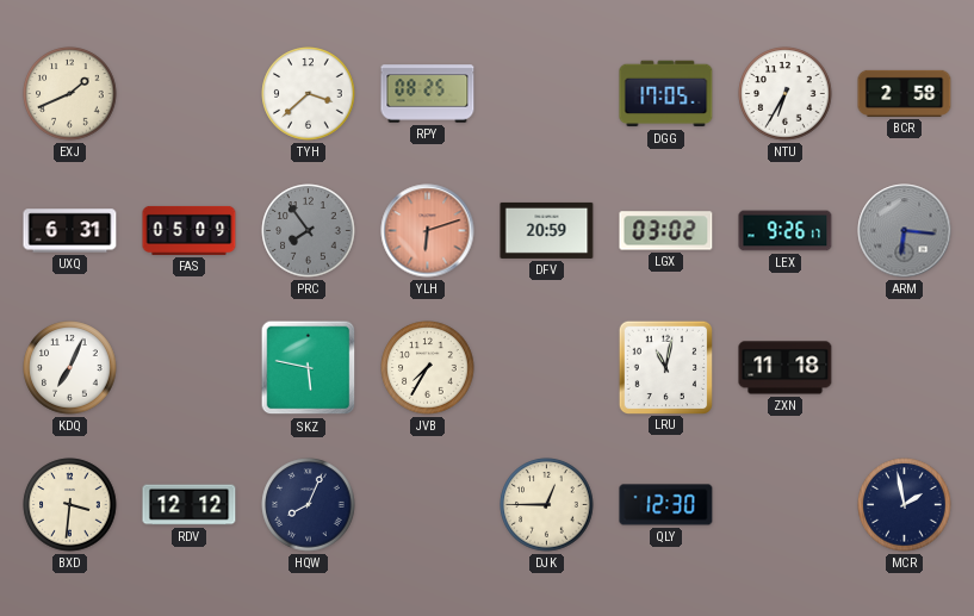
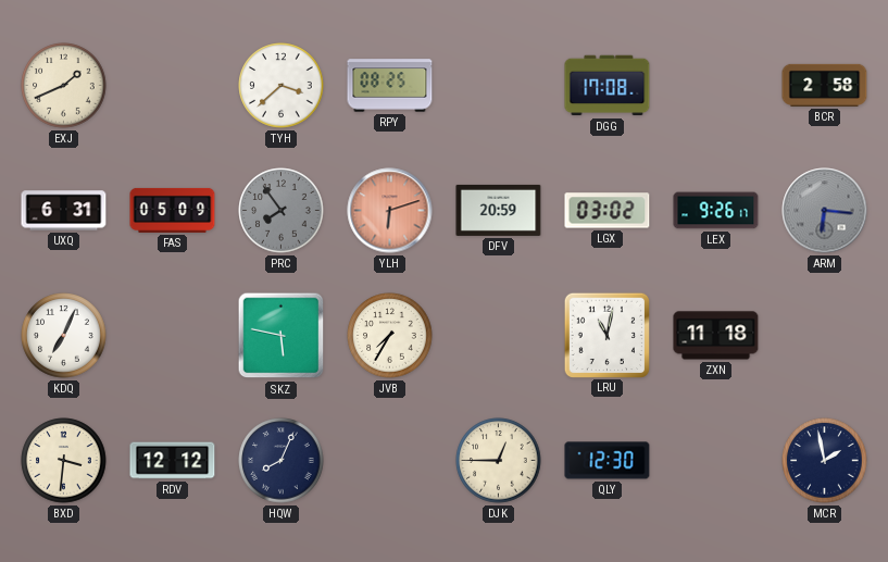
DGG: 17:05 -> 17:08
NTU: 6:35 -> none
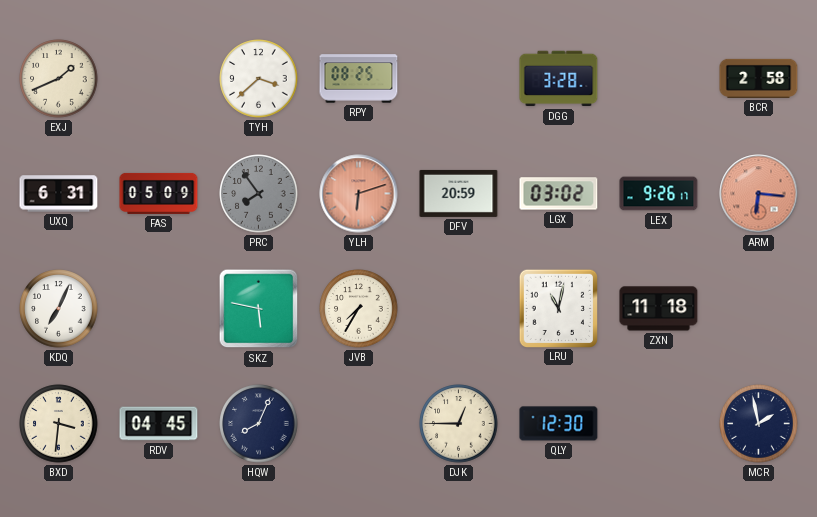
DGG: 17:08 -> 3:28
ARM dial: grey -> salmon
RDV: 12:12 -> 04:45
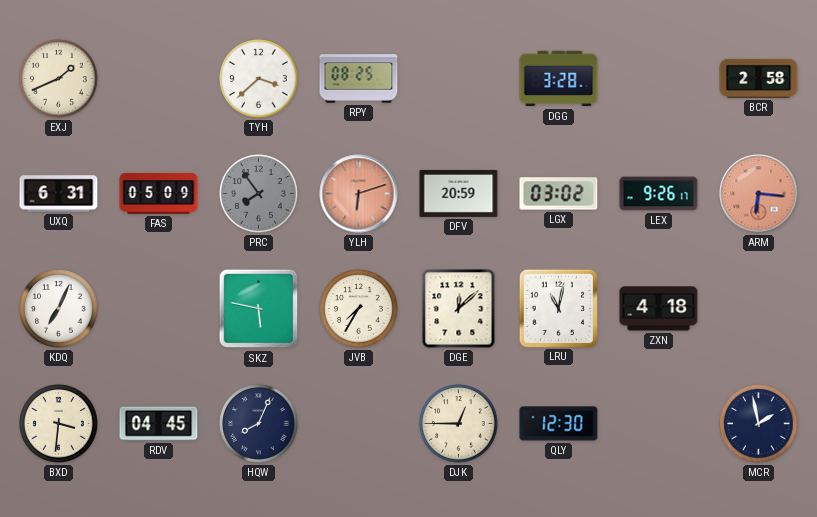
DGE: none -> 12:08
ZXN: 11:18 -> 4:18
